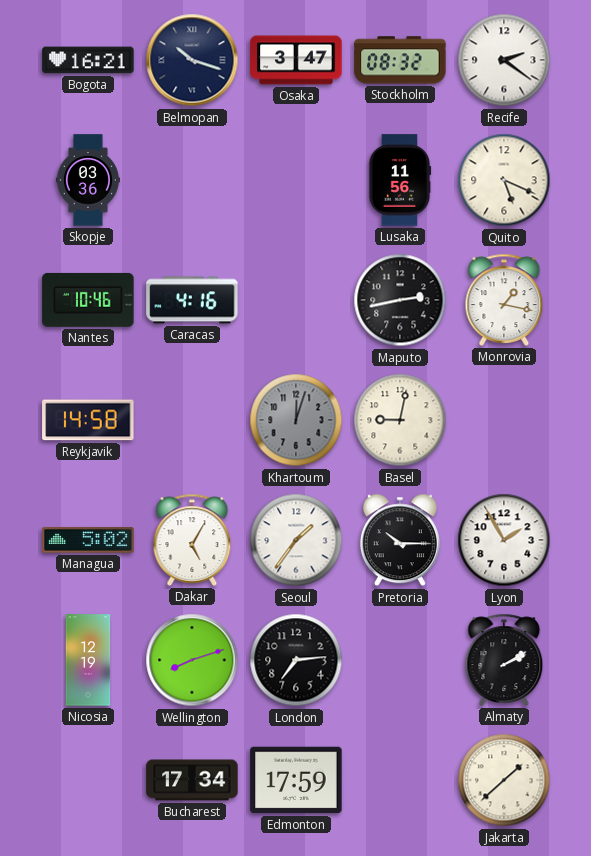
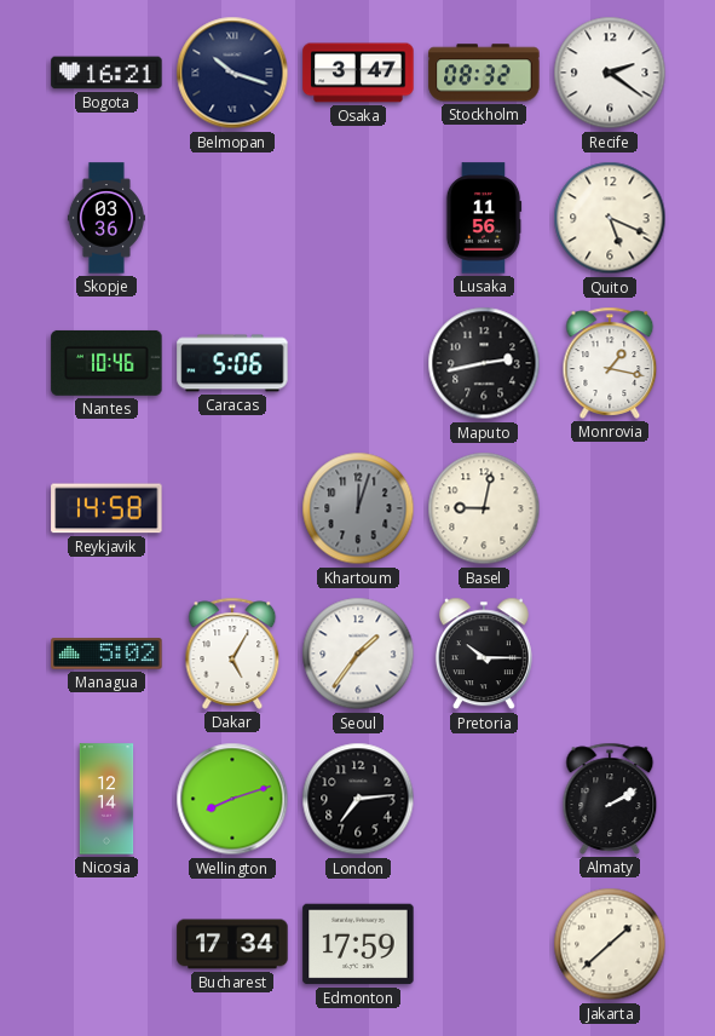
Caracas: 4:16 -> 5:06
Lyon: 1:55 -> none
Nicosia: 12:19 -> 12:14
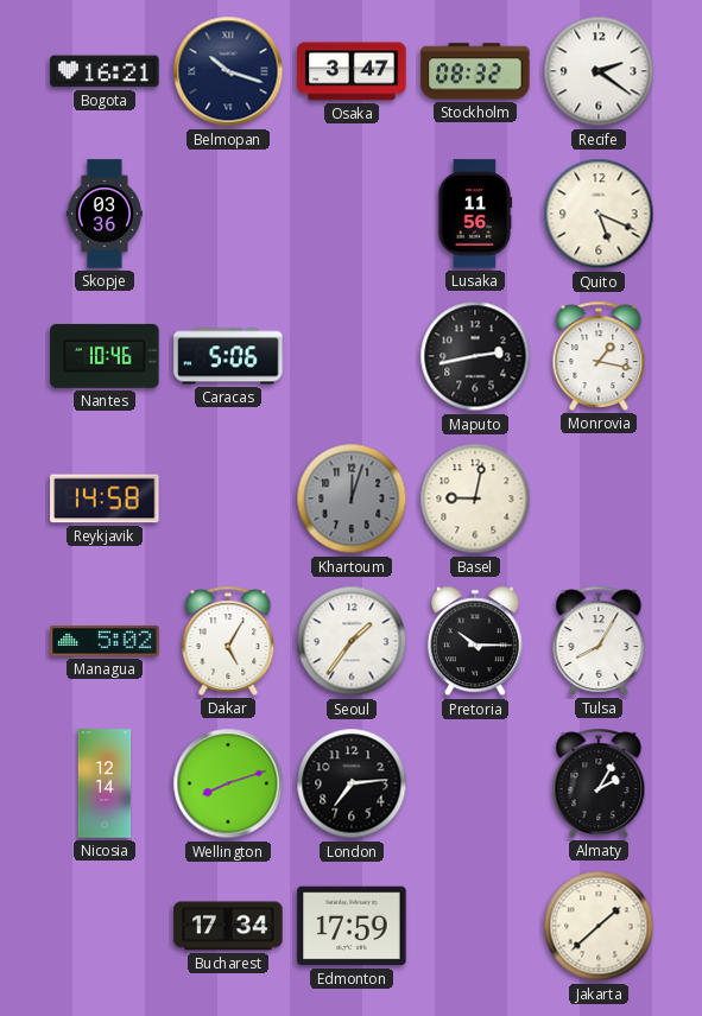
Tulsa: none -> 8:05
Almaty: 2:10 -> 2:05
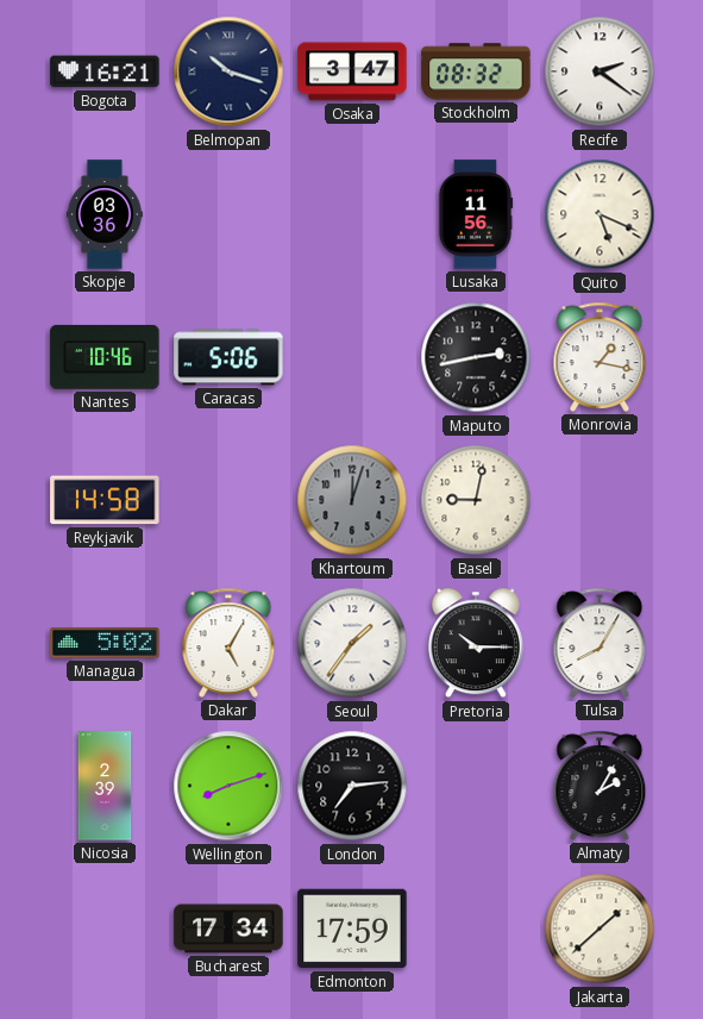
Nicosia: 12:14 -> 2:39
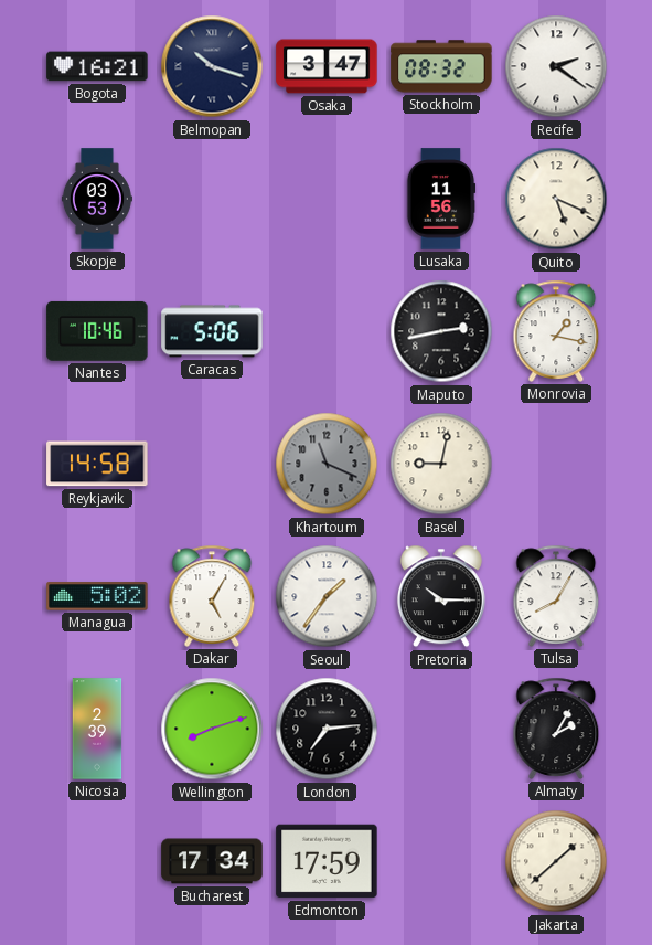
Skopje: 03:36 -> 03:53
Khartoum: 12:03 -> 11:19
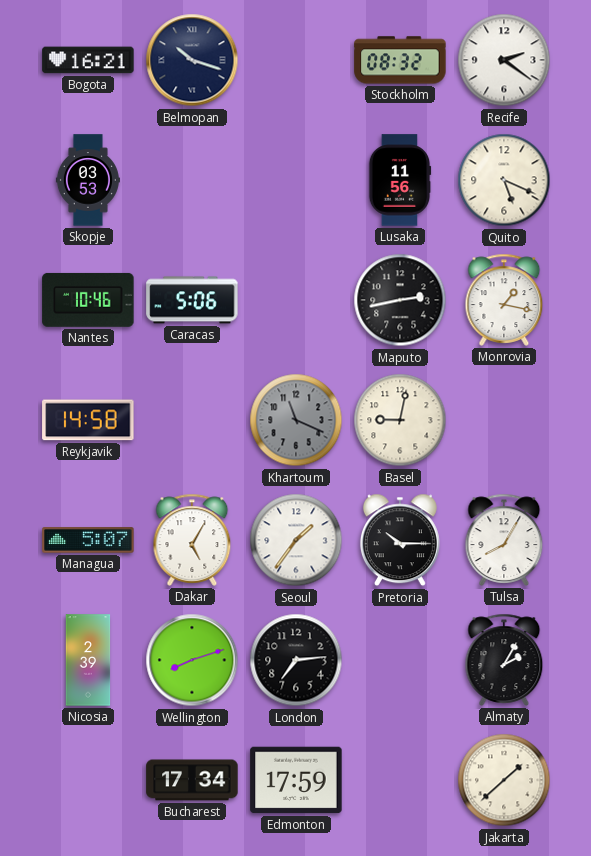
Osaka: 3:47 -> none
Managua: 5:02 -> 5:07
